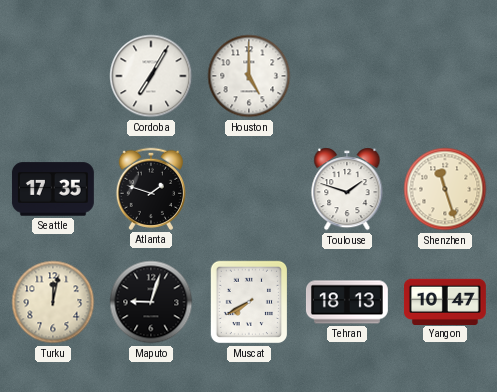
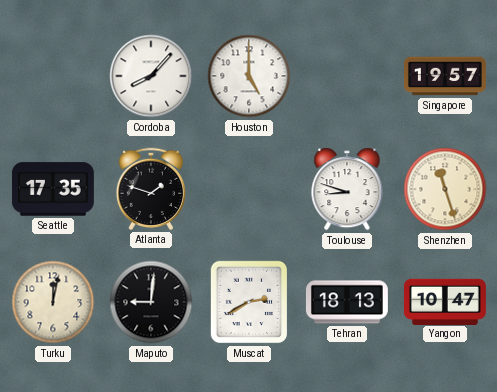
Cordoba: 7:05 -> 8:07
Singapore: none -> 19:57
Toulouse: 1:48 -> 8:48
Maputo: 9:03 -> 9:01
Muscat: 7:40 -> 2:40
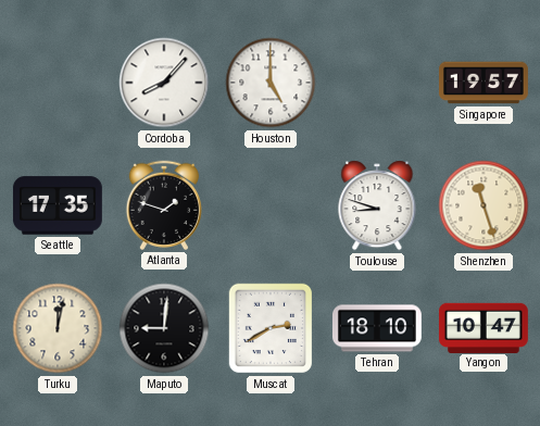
Tehran: 18:13 -> 18:10
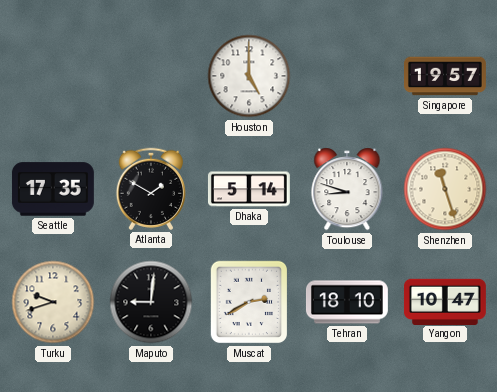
Cordoba: 8:07 -> none
Atlanta: 1:48 -> 1:50
Dhaka: none -> 5:14
Turku: 12:02 -> 9:42
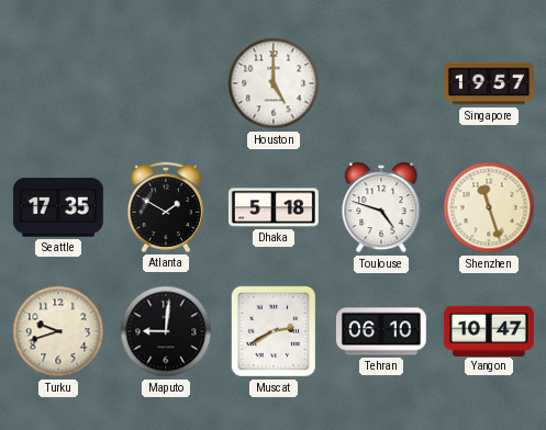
Dhaka: 5:14 -> 5:18
Toulouse: 8:48 -> 4:48
Tehran: 18:10 -> 06:10
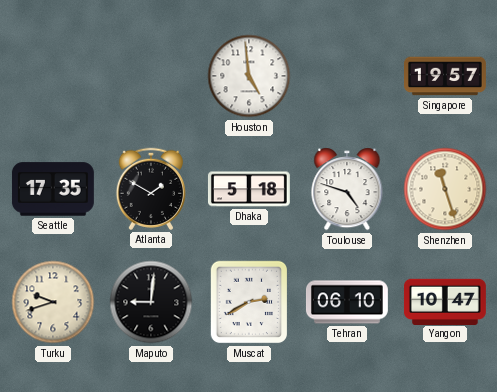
Houston: 5:00 -> 4:59
